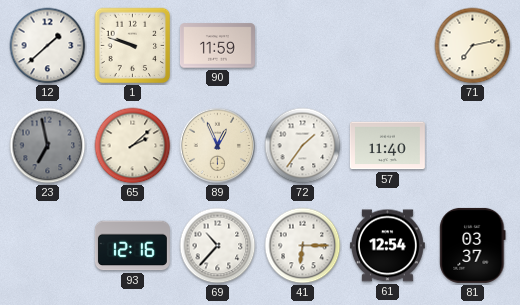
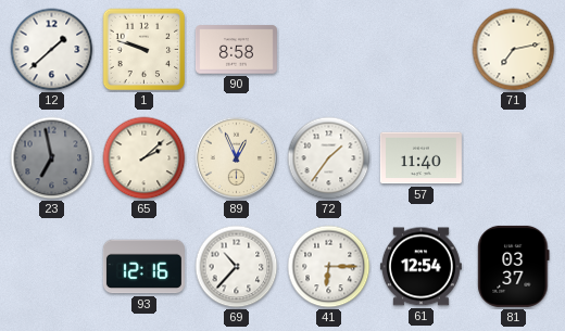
90: 11:59 -> 8:58
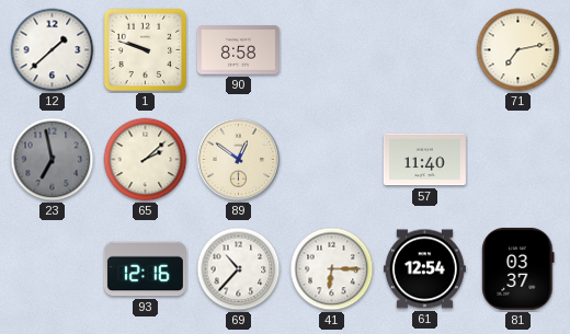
89: 12:56 -> 12:51
72: 1:36 -> none
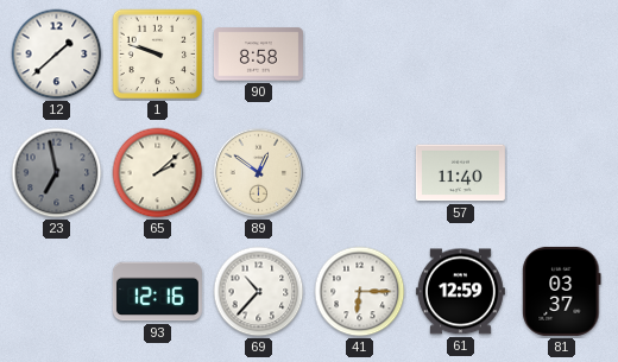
71: 7:13 -> none
61: 12:54 -> 12:59
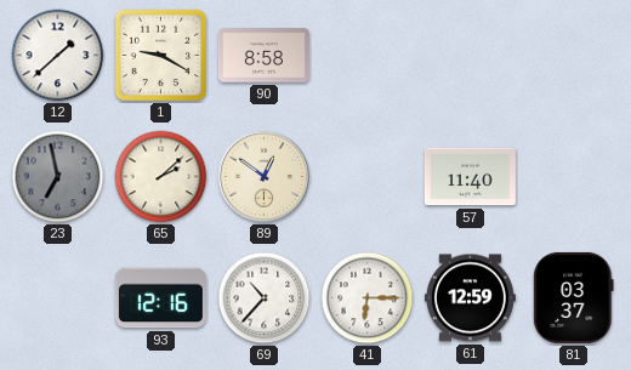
1: 9:48 -> 9:20
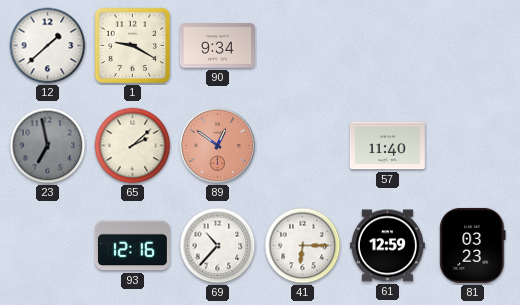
90: 8:58 -> 9:34
89 dial: cream -> salmon
81: 03:37 -> 03:23
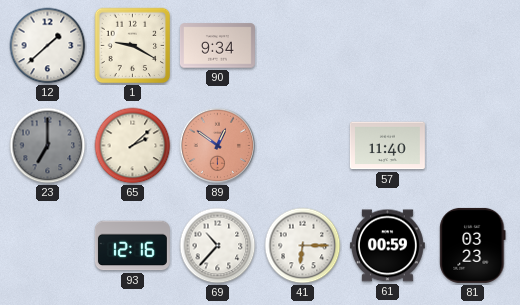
23: 6:58 -> 7:00
61: 12:59 -> 00:59
